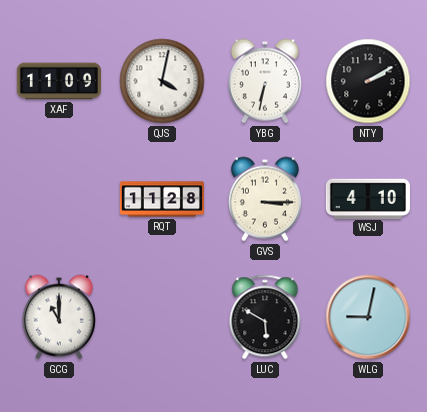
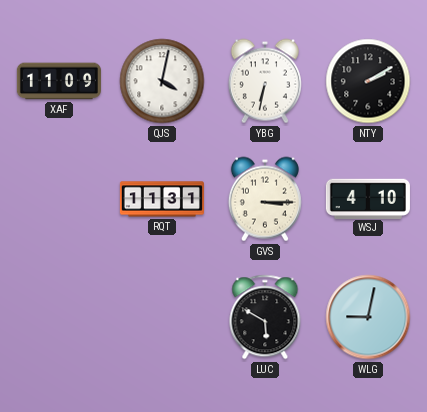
RQT: 11:28 -> 11:31
GCG: 11:00 -> none
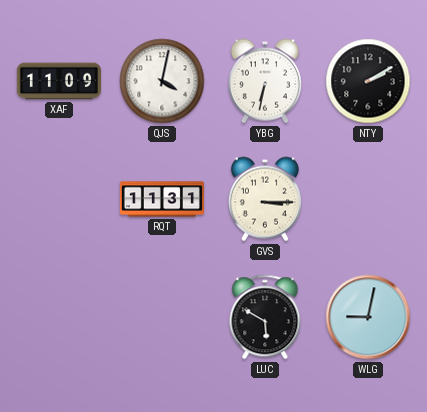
WSJ: 4:10 -> none
